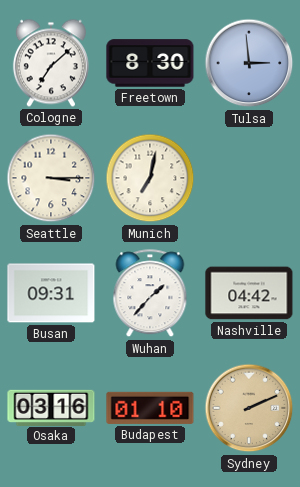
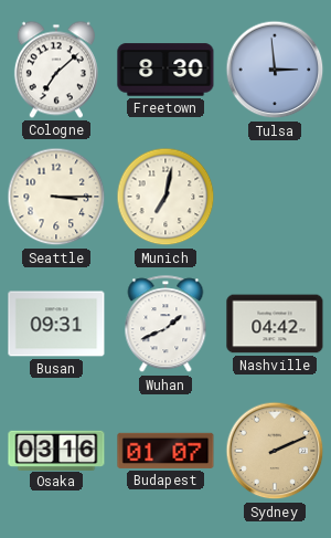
Wuhan: 1:37 -> 1:41
Budapest: 01:10 -> 01:07
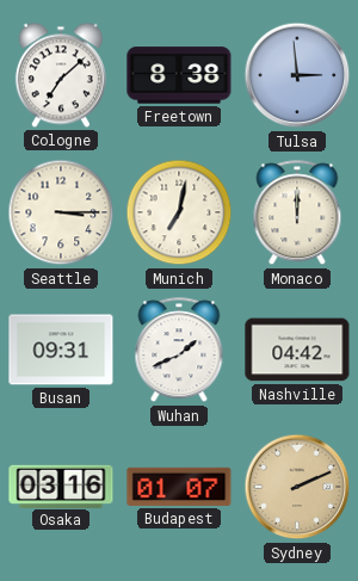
Freetown: 8:30 -> 8:38
Monaco: none -> 12:00
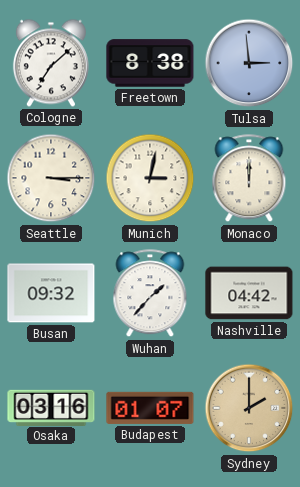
Munich: 7:02 -> 3:02
Busan: 09:31 -> 09:32
Wuhan: 1:41 -> 1:37
Sydney: 2:11 -> 2:00
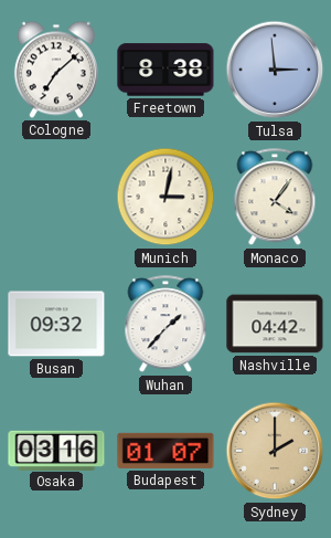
Seattle: 3:15 -> none
Monaco: 12:00 -> 4:06
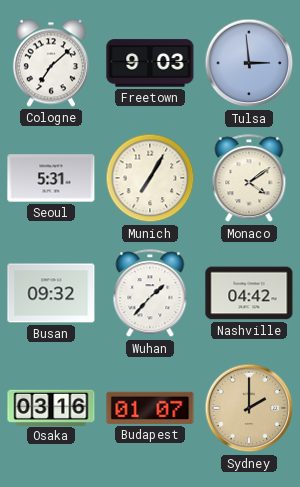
Freetown: 8:38 -> 9:03
Seoul: none -> 5:31
Munich: 3:02 -> 7:05
Monaco: 4:06 -> 4:09
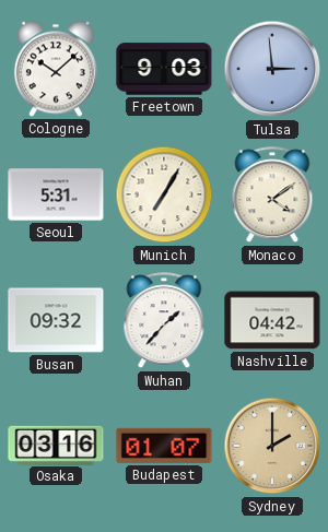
Cologne: 7:08 -> 10:08
